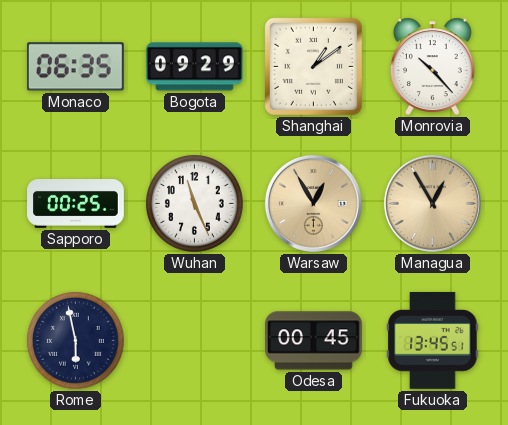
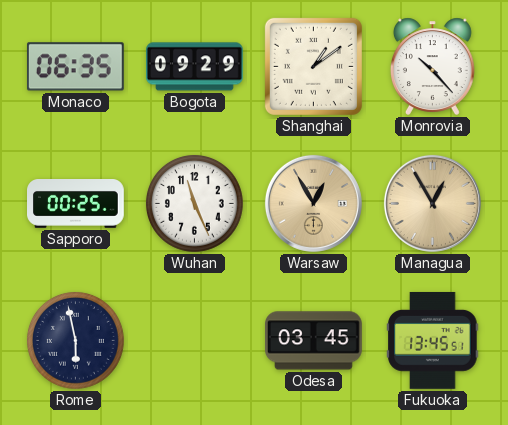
Odesa: 00:45 -> 03:45
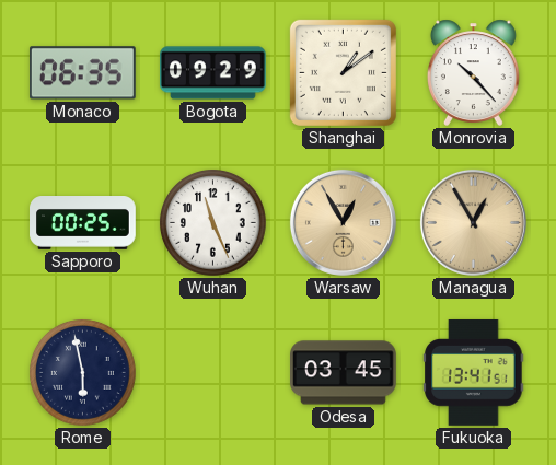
Fukuoka: 13:45 -> 13:41
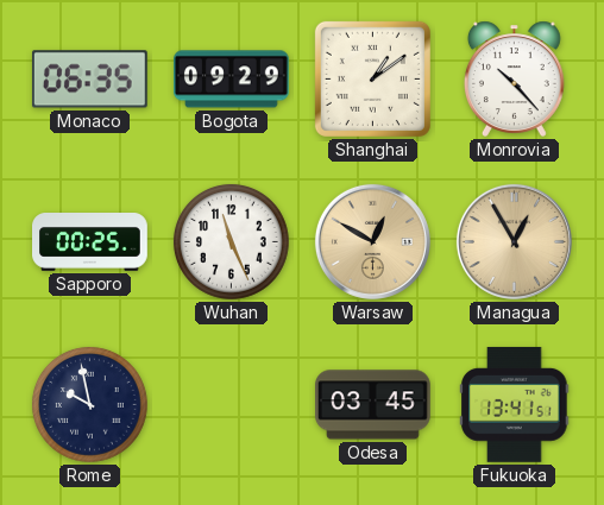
Warsaw: 12:55 -> 12:50
Rome: 5:58 -> 9:58
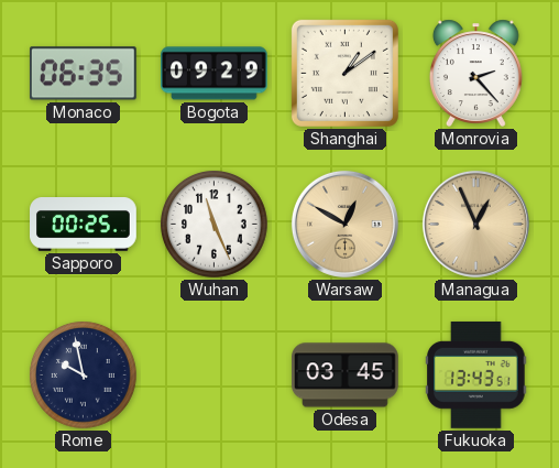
Monrovia: 10:23 -> 2:23
Managua: 12:55 -> 12:56
Fukuoka: 13:41 -> 13:43
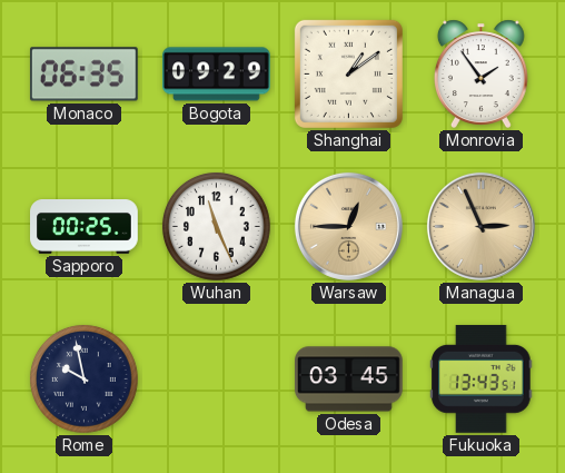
Monrovia: 2:23 -> 1:54
Warsaw: 12:50 -> 12:45
Managua: 12:56 -> 2:56
